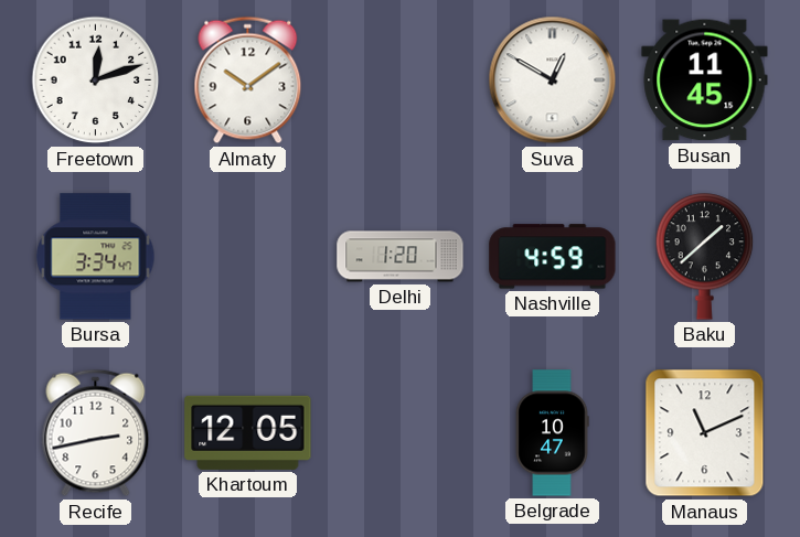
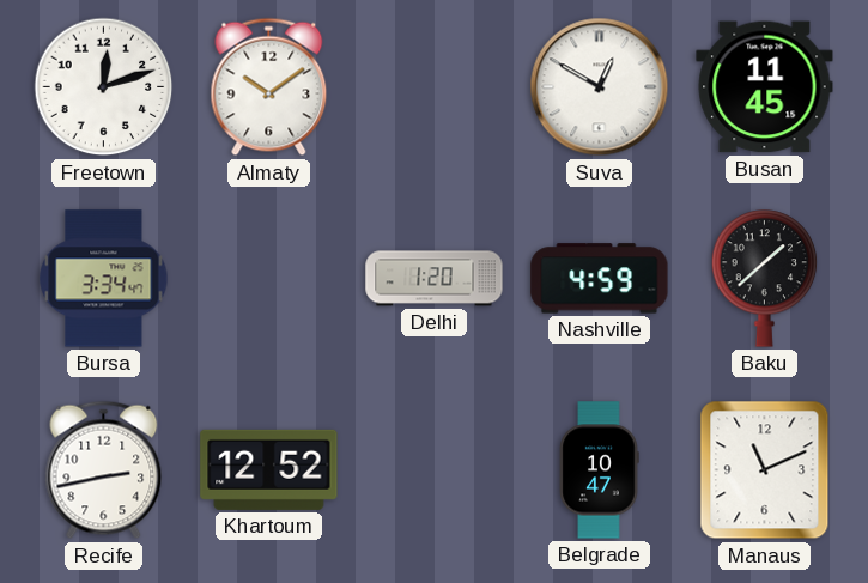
Khartoum: 12:05 -> 12:52
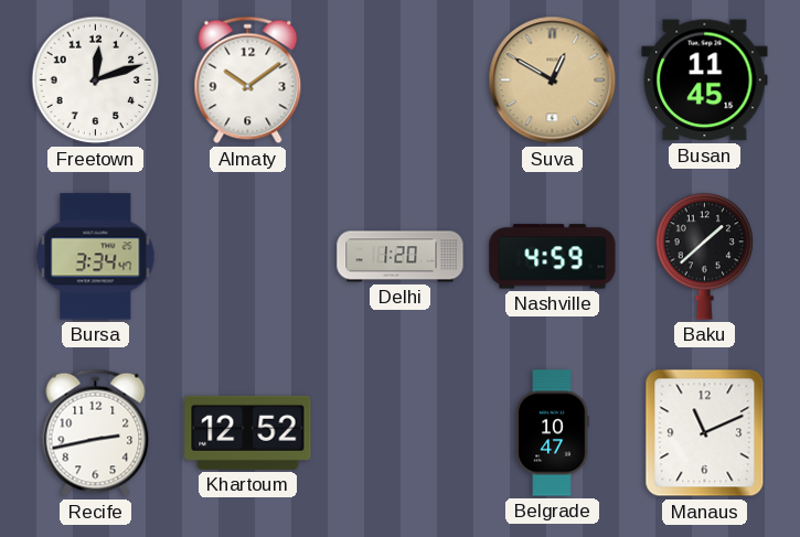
Suva dial: white -> champagne
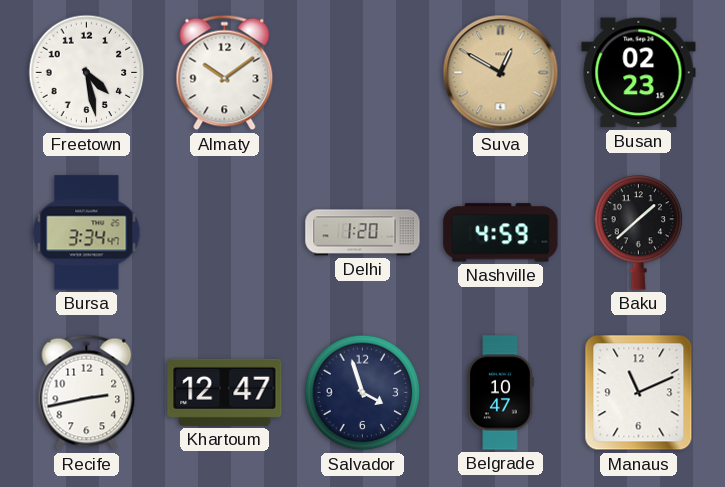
Freetown: 12:12 -> 4:28
Busan: 11:45 -> 02:23
Khartoum: 12:52 -> 12:47
Salvador: none -> 3:57
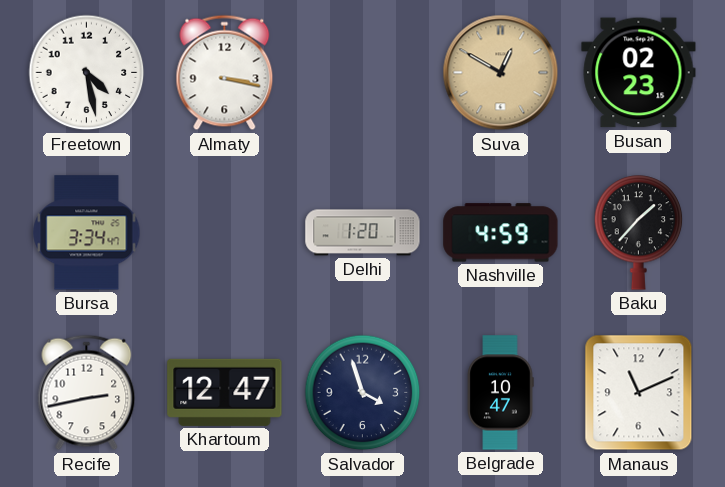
Almaty: 10:09 -> 3:17
Baku: 1:38 -> 1:37
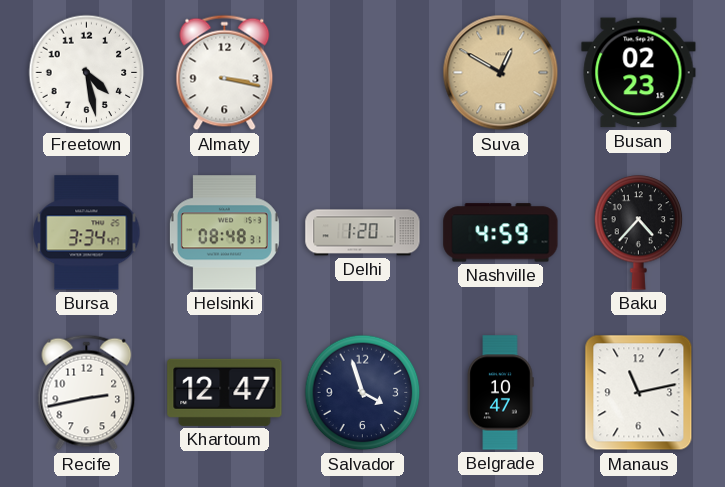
Helsinki: none -> 08:48
Baku: 1:37 -> 4:37
Manaus: 11:11 -> 11:13
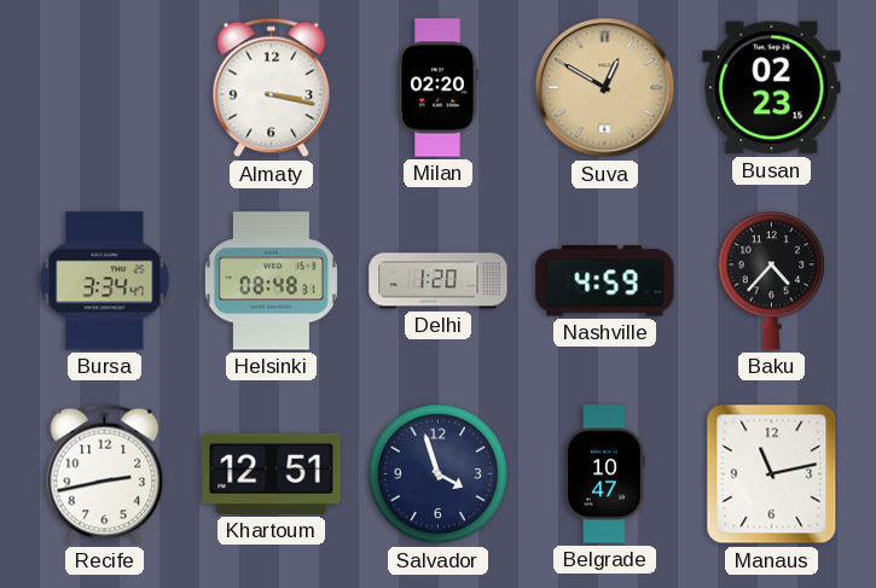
Freetown: 4:28 -> none
Milan: none -> 02:20
Khartoum: 12:47 -> 12:51
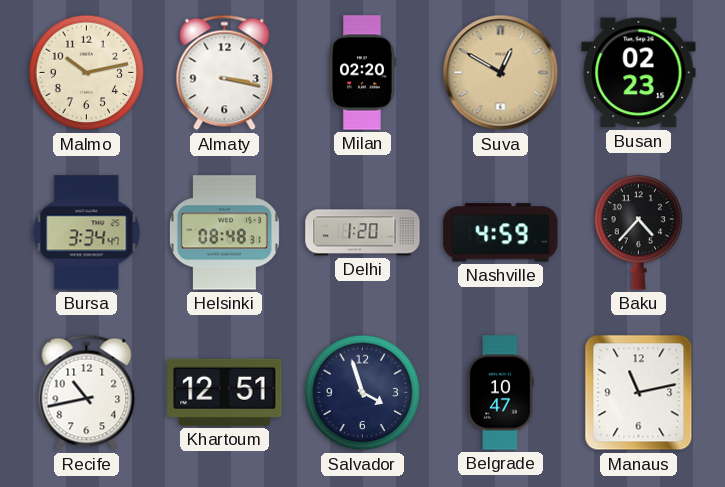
Malmo: none -> 10:13
Recife: 2:43 -> 10:43
